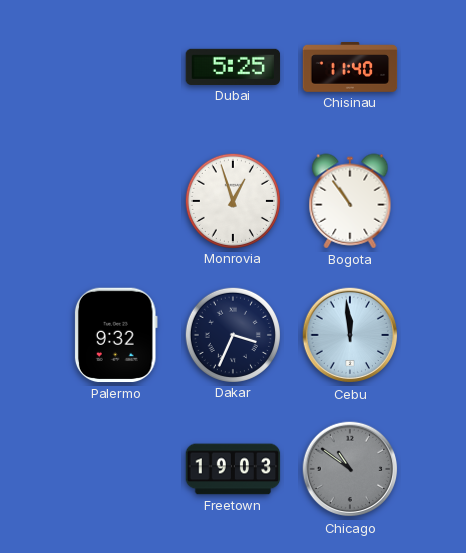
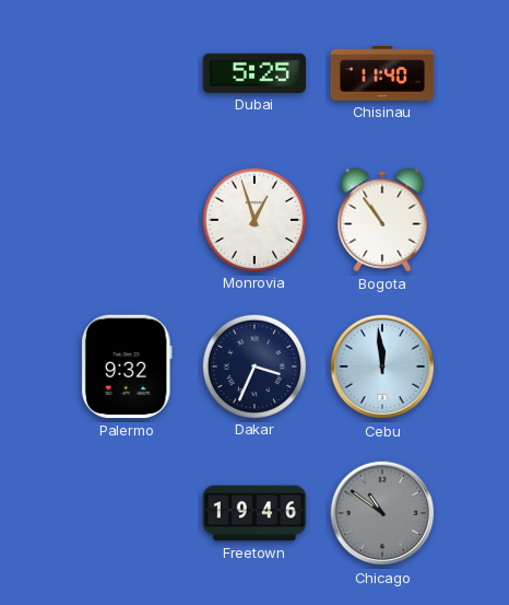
Freetown: 19:03 -> 19:46
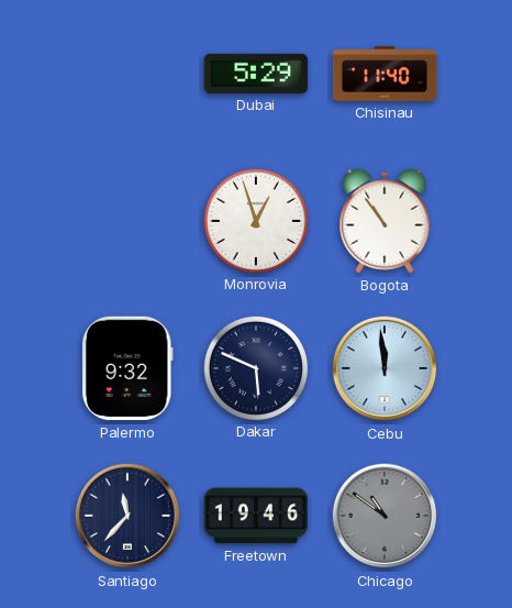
Dubai: 5:25 -> 5:29
Dakar: 3:34 -> 5:49
Santiago: none -> 11:37
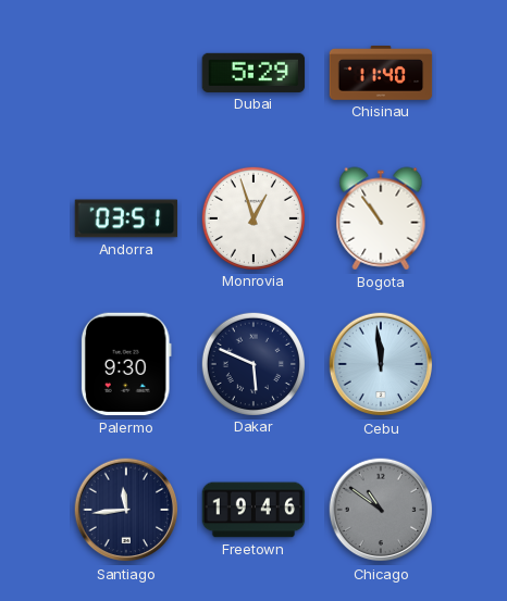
Andorra: none -> 03:51
Palermo: 9:32 -> 9:30
Santiago: 11:37 -> 11:44
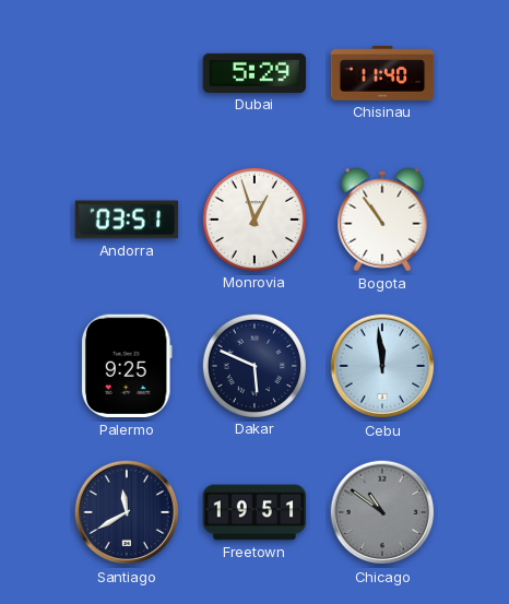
Palermo: 9:30 -> 9:25
Santiago: 11:44 -> 11:40
Freetown: 19:46 -> 19:51
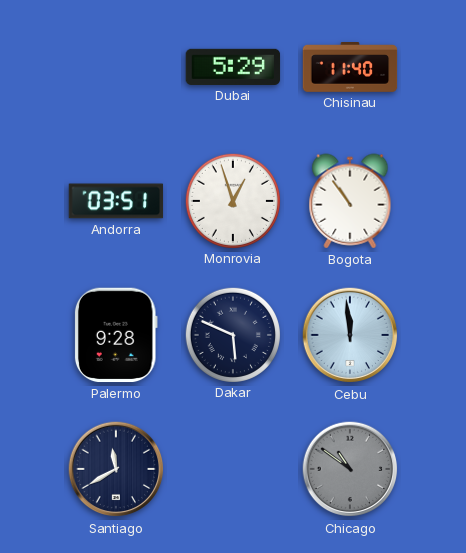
Palermo: 9:25 -> 9:28
Freetown: 19:51 -> none
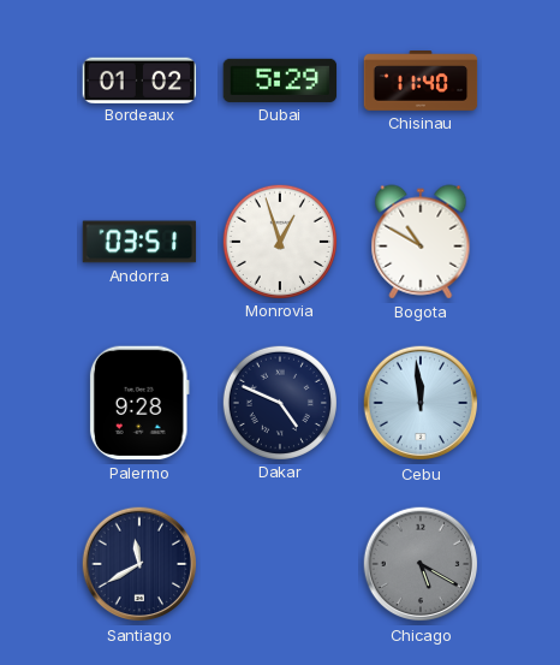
Bordeaux: none -> 01:02
Bogota: 10:54 -> 10:50
Dakar: 5:49 -> 4:49
Chicago: 10:51 -> 5:20
